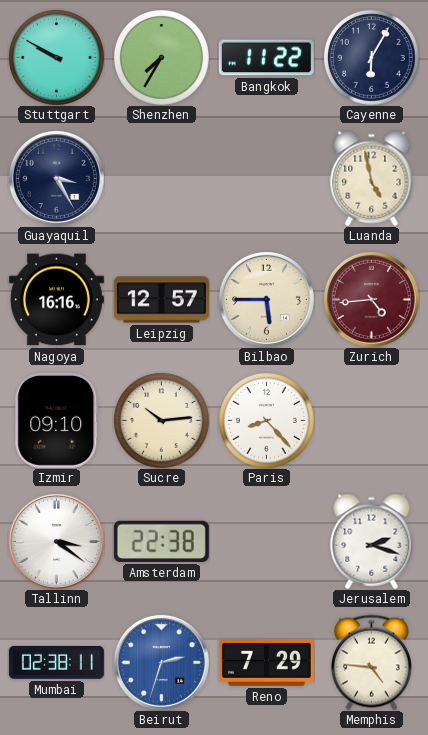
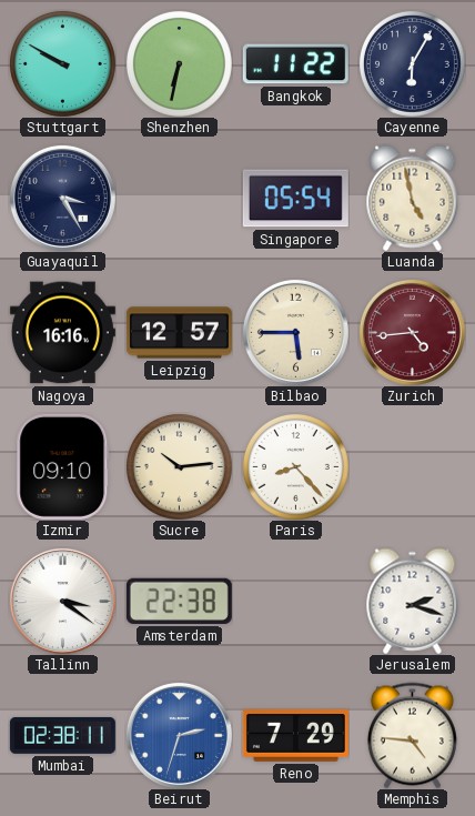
Shenzhen: 7:35 -> 6:32
Singapore: none -> 05:54
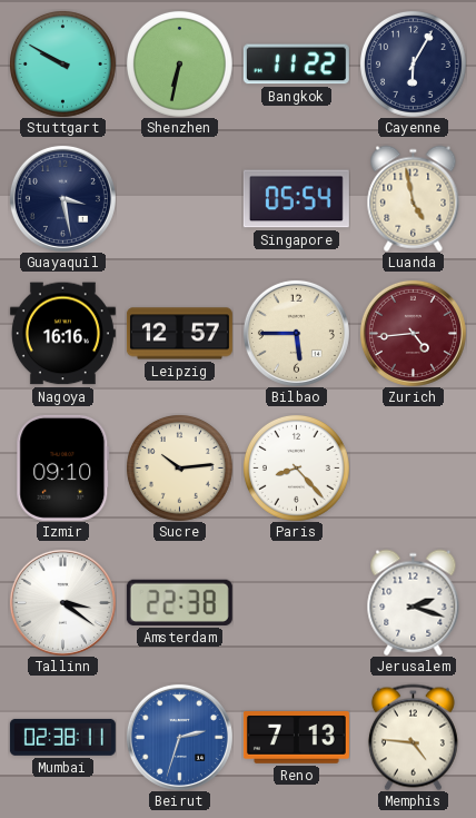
Guayaquil: 3:25 -> 3:28
Reno: 7:29 -> 7:13
